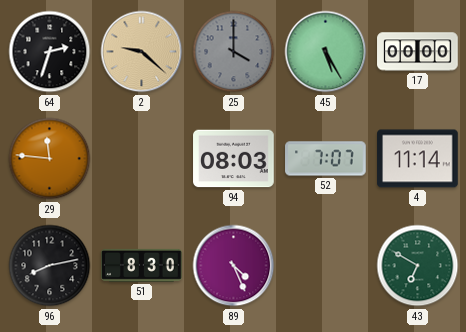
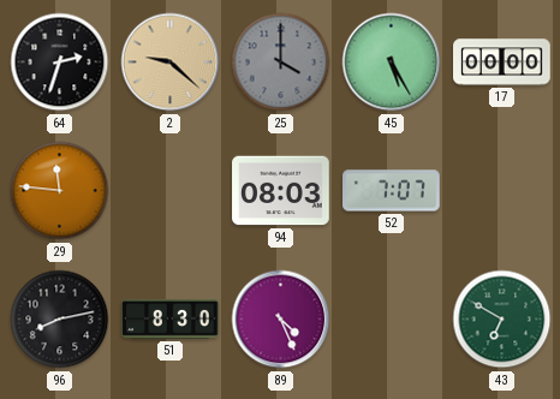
4: 11:14 -> none
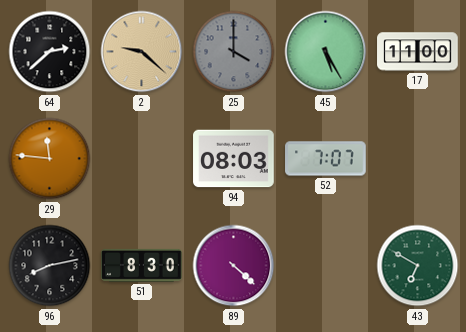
64: 2:33 -> 2:38
17: 00:00 -> 11:00
89: 4:26 -> 4:22
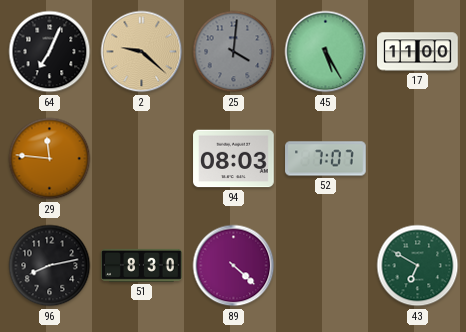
64: 2:38 -> 7:04
25: 4:00 -> 4:01
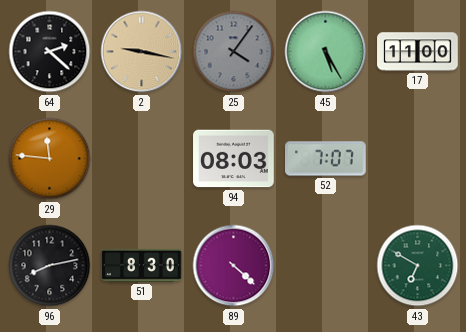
64: 7:04 -> 2:22
2: 9:22 -> 9:17
25: 4:01 -> 4:06
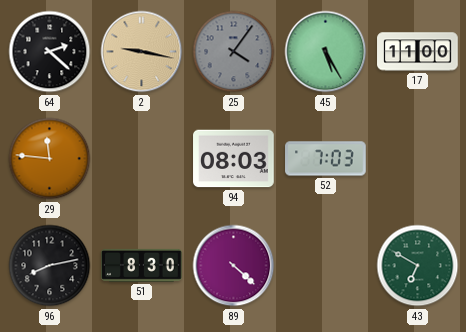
52: 7:07 -> 7:03
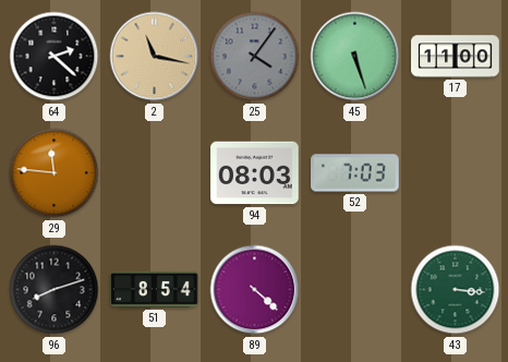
2: 9:17 -> 11:17
45: 5:25 -> 5:27
96: 8:13 -> 8:12
51: 8:30 -> 8:54
43: 6:50 -> 3:16
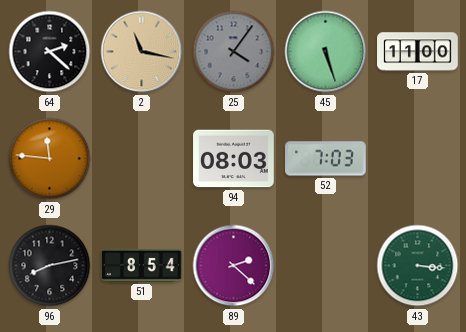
96: 8:12 -> 8:13
89: 4:22 -> 2:22
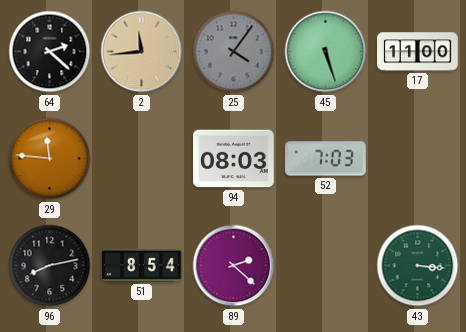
2: 11:17 -> 11:44
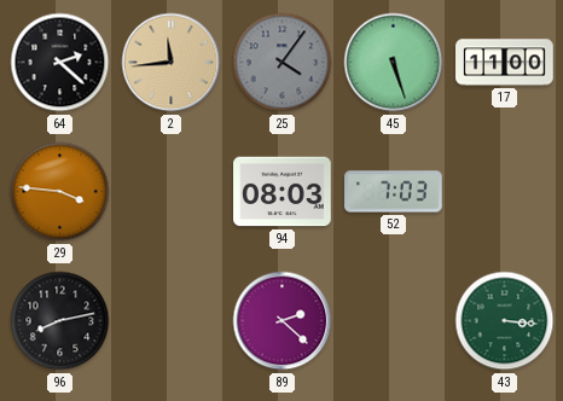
29: 11:46 -> 3:46
51: 8:54 -> none
